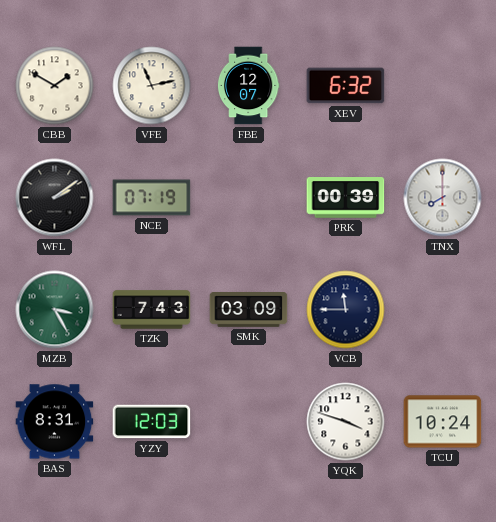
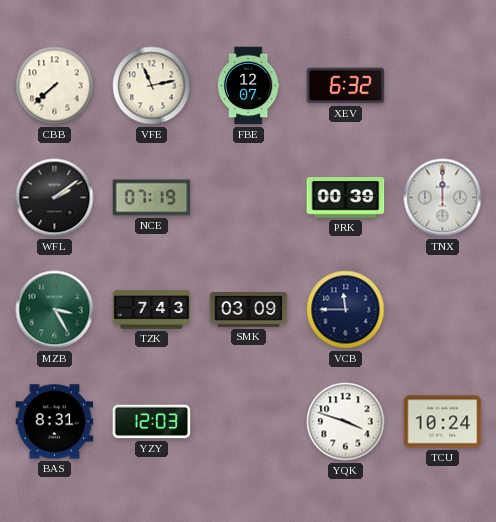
CBB: 1:50 -> 7:38
TNX: 8:00 -> 12:00
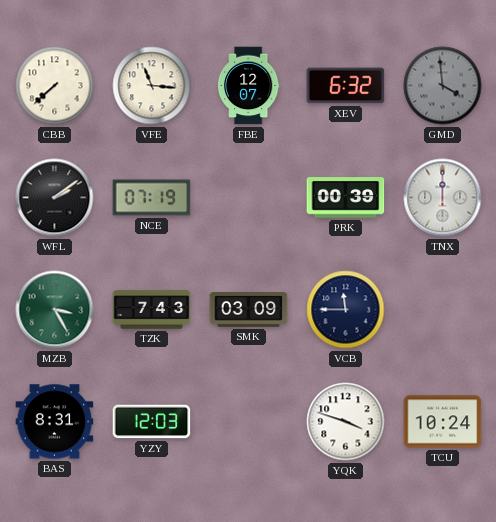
VFE: 11:13 -> 11:16
GMD: none -> 3:59
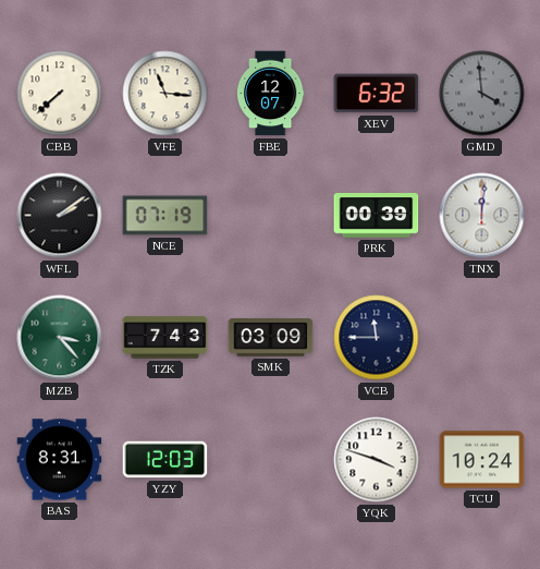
TNX: 12:00 -> 12:01
MZB: 3:25 -> 3:23
